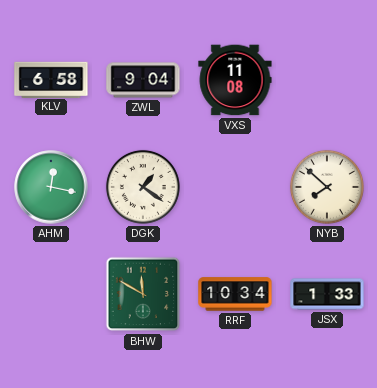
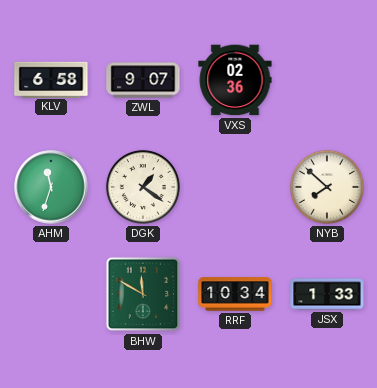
ZWL: 9:04 -> 9:07
VXS: 11:08 -> 02:36
AHM: 12:17 -> 11:33
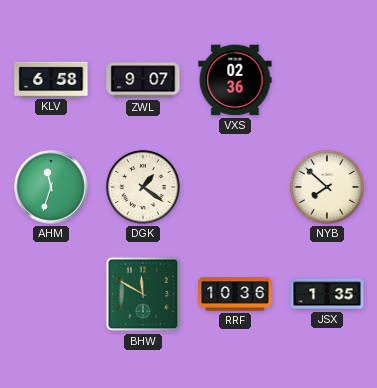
RRF: 10:34 -> 10:36
JSX: 1:33 -> 1:35
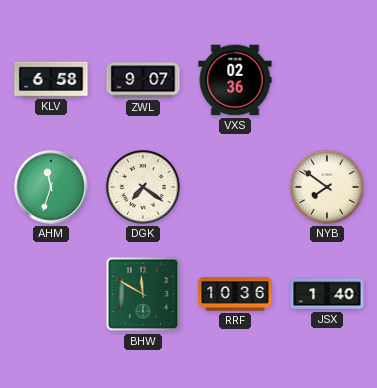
DGK: 1:21 -> 7:21
NYB: 7:52 -> 7:51
JSX: 1:35 -> 1:40
